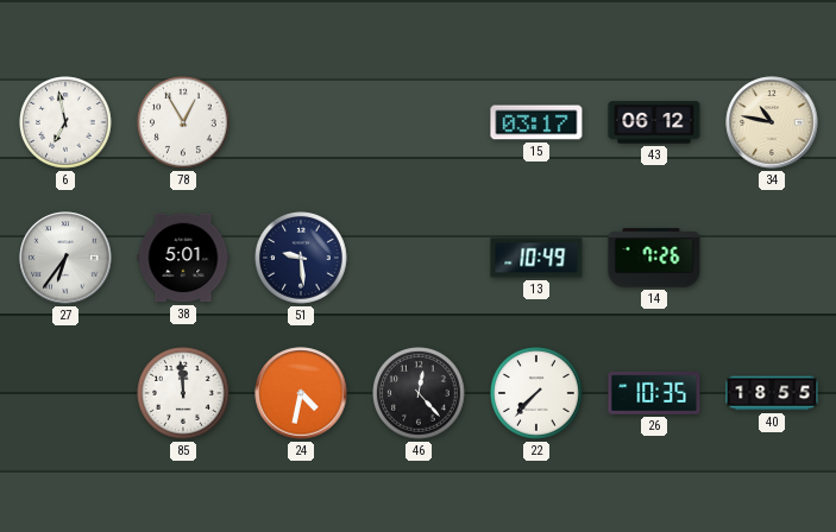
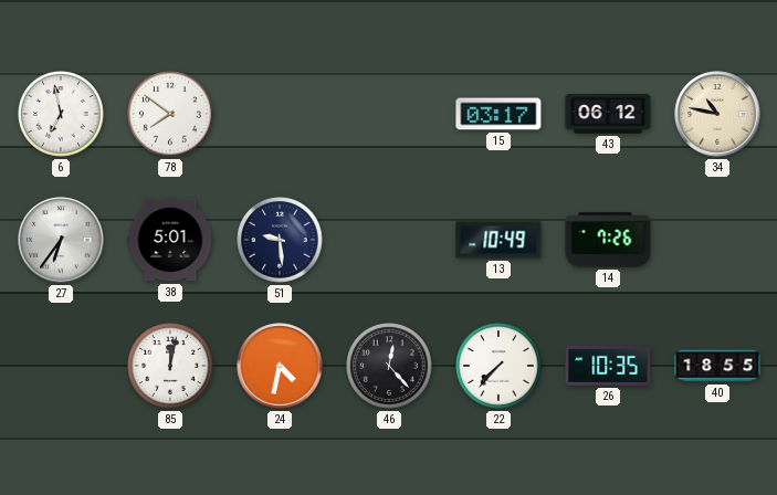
78: 12:55 -> 7:51
85: 11:59 -> 12:02
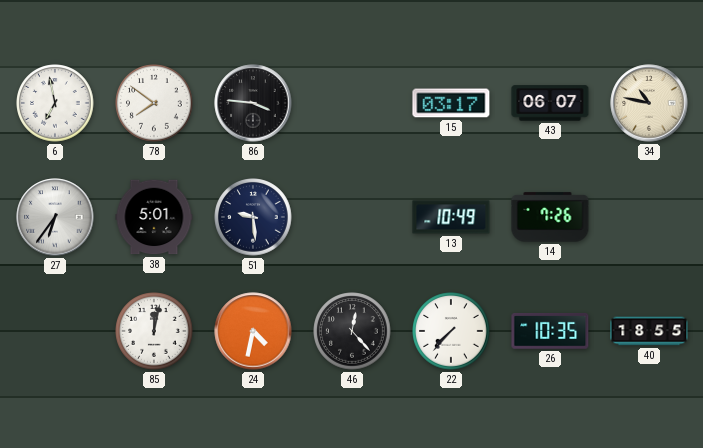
86: none -> 3:46
43: 06:12 -> 06:07
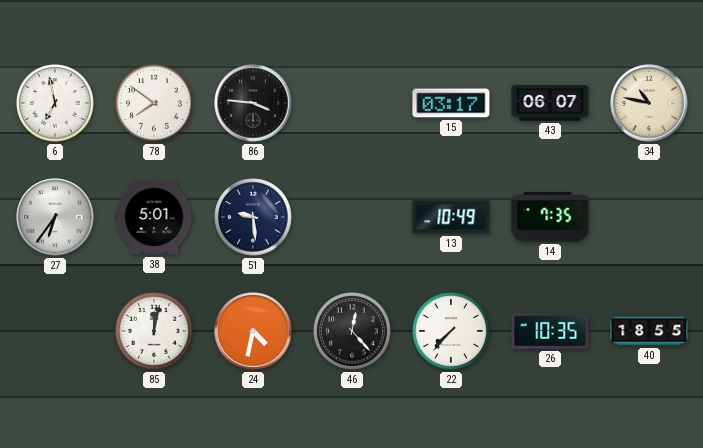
14: 7:26 -> 7:35
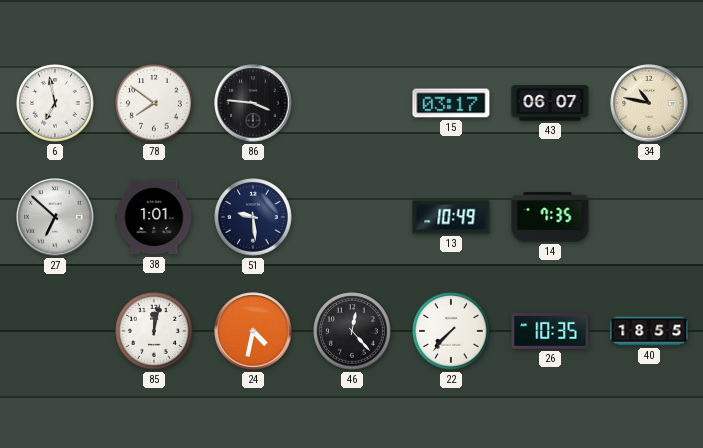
27: 6:36 -> 6:52
38: 5:01 -> 1:01
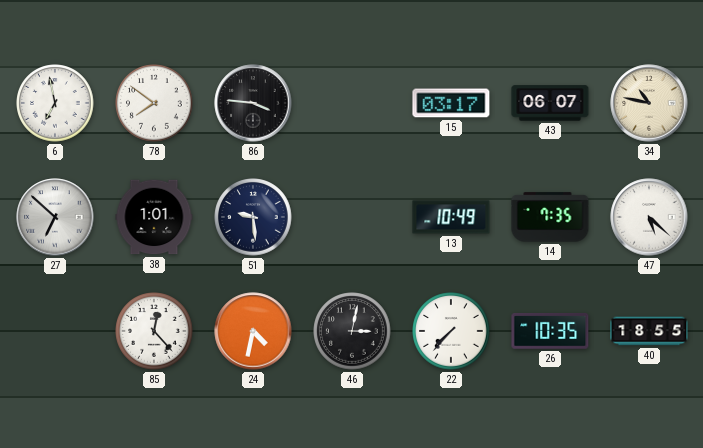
47: none -> 5:22
85: 12:02 -> 12:23
46: 12:23 -> 3:02
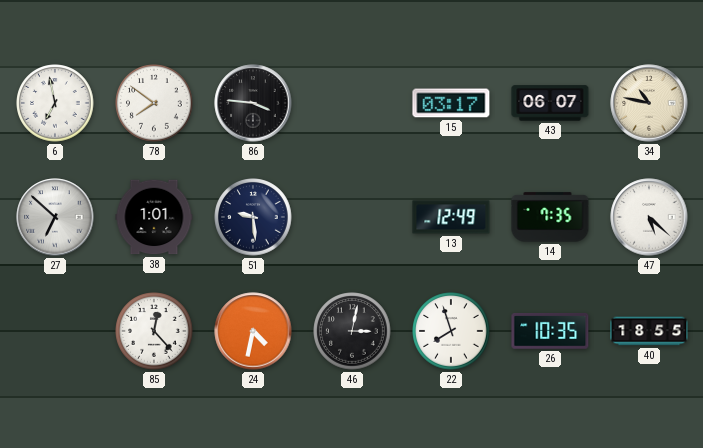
13: 10:49 -> 12:49
22: 7:37 -> 7:57
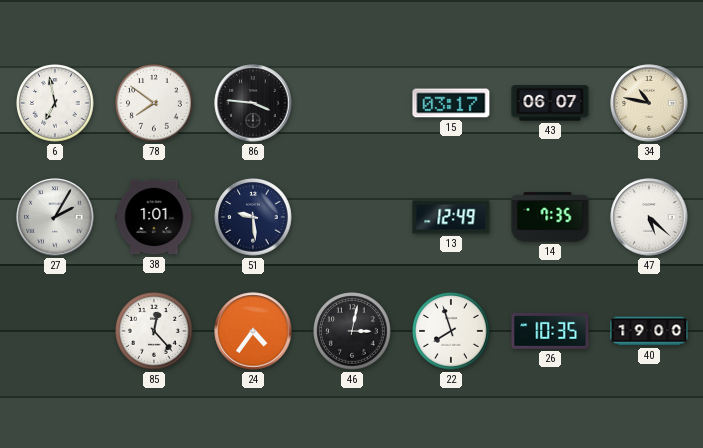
27: 6:52 -> 2:05
24: 4:32 -> 4:36
40: 18:55 -> 19:00
